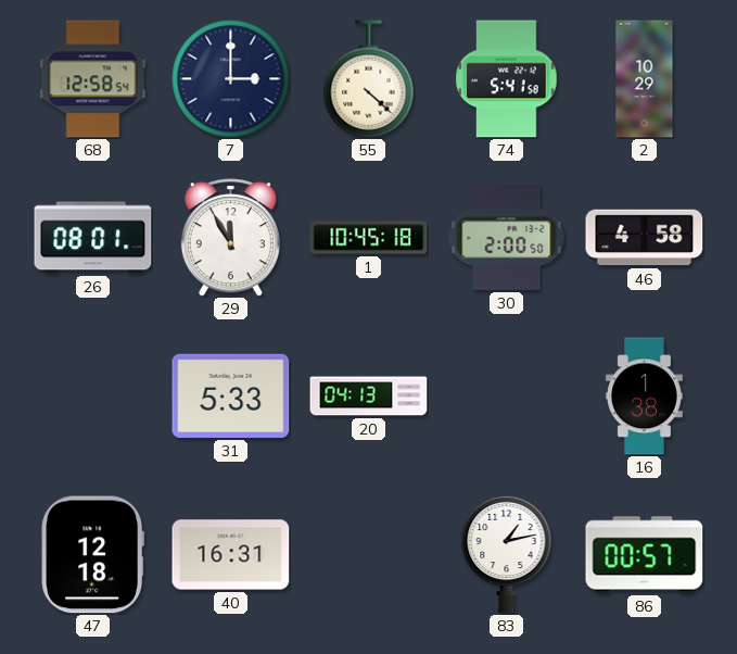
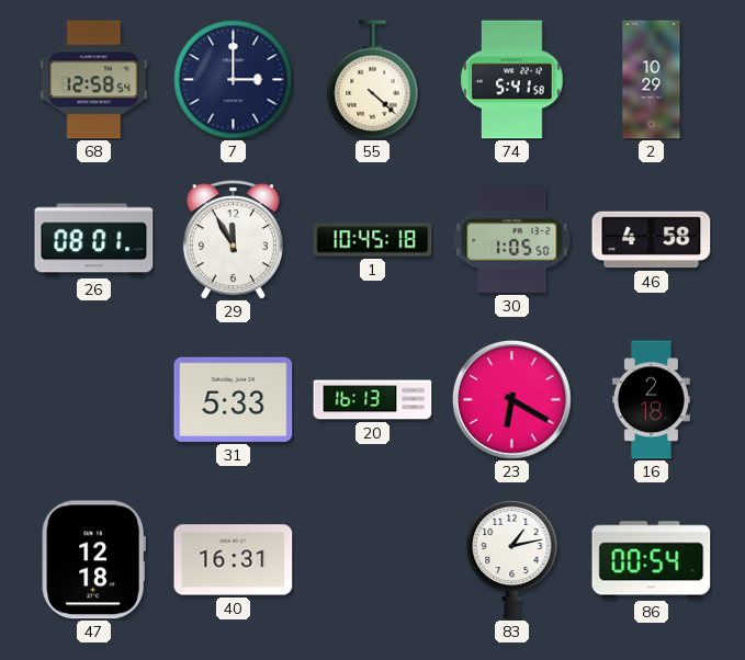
30: 2:00 -> 1:05
20: 04:13 -> 16:13
23: none -> 6:20
16: 1:38 -> 2:18
86: 00:57 -> 00:54
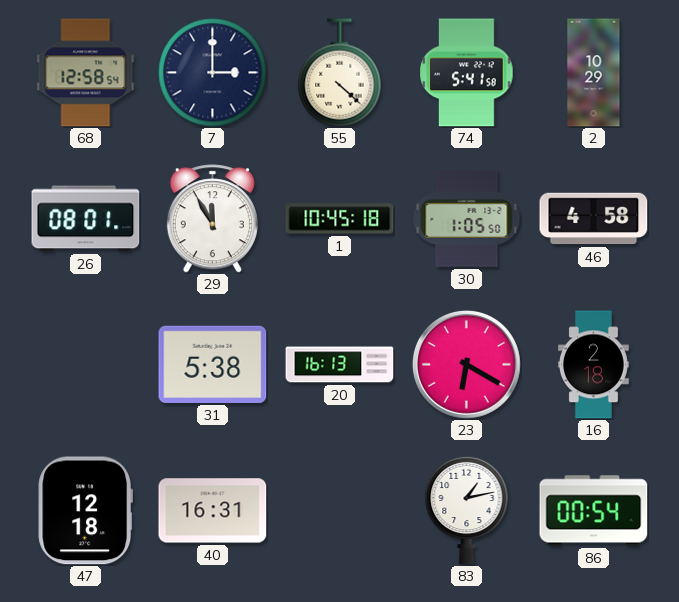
31: 5:33 -> 5:38
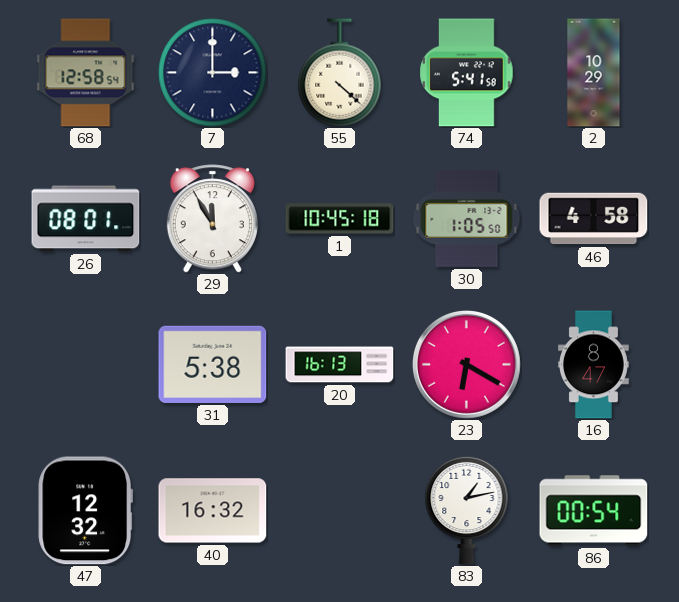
16: 2:18 -> 8:47
47: 12:18 -> 12:32
40: 16:31 -> 16:32
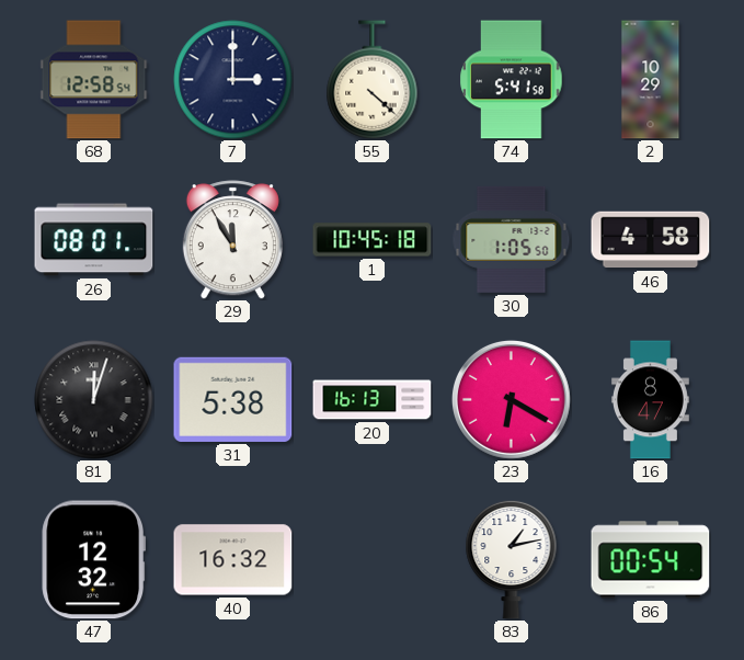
81: none -> 12:03
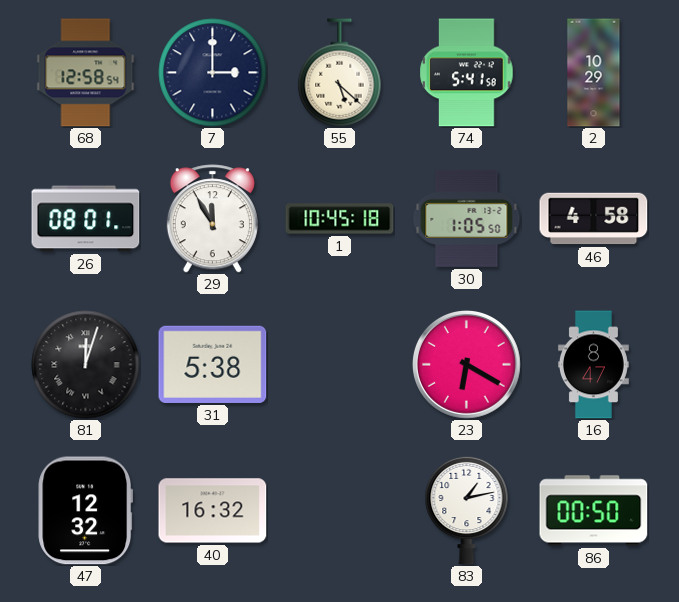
55: 4:22 -> 5:22
20: 16:13 -> none
86: 00:54 -> 00:50
